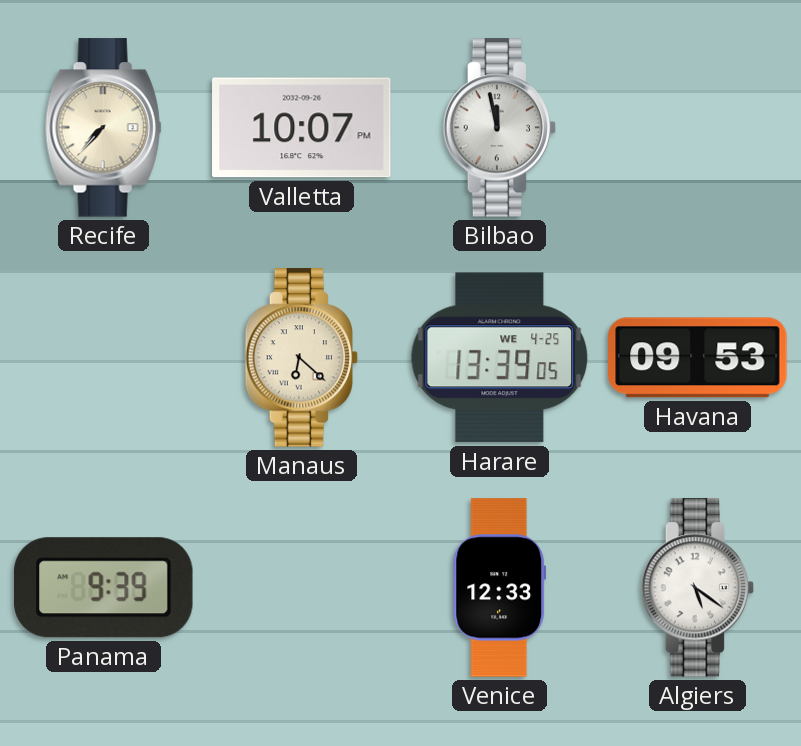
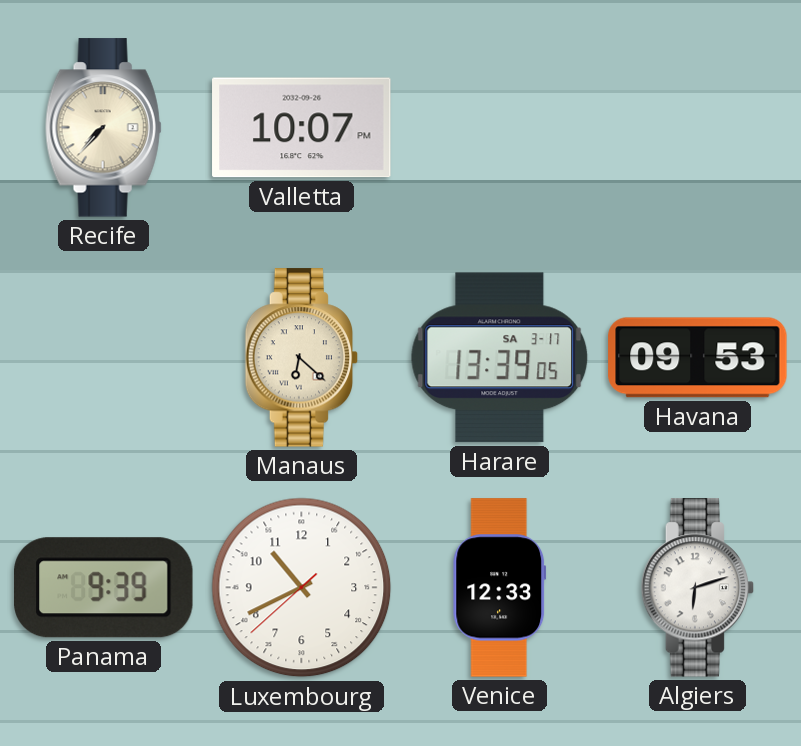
Bilbao: 11:58 -> none
Harare date: WE 4-25 -> SA 3-17
Luxembourg: none -> 10:40
Algiers: 5:21 -> 6:12
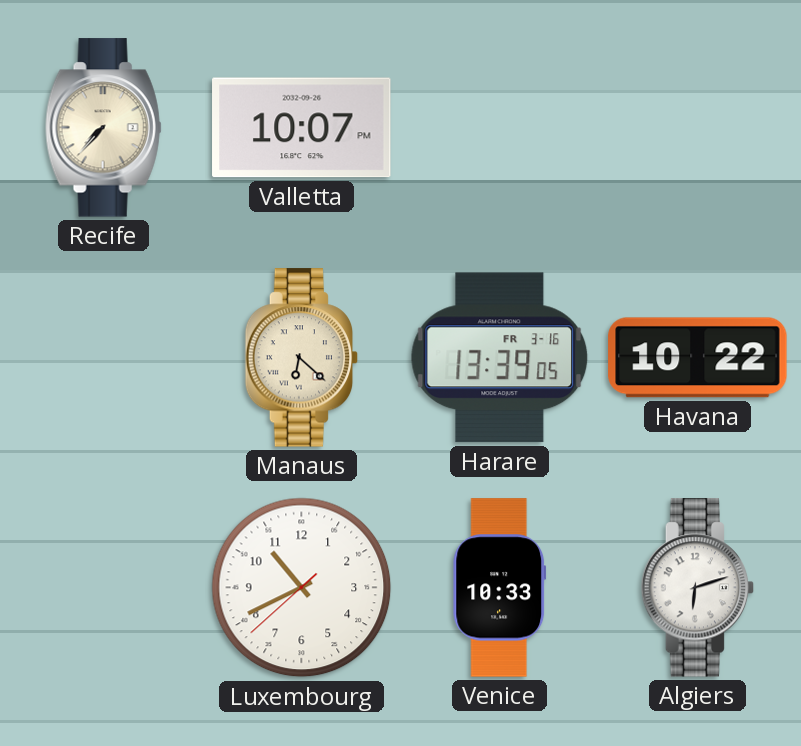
Harare date: SA 3-17 -> FR 3-16
Havana: 09:53 -> 10:22
Panama: 9:39 -> none
Venice: 12:33 -> 10:33
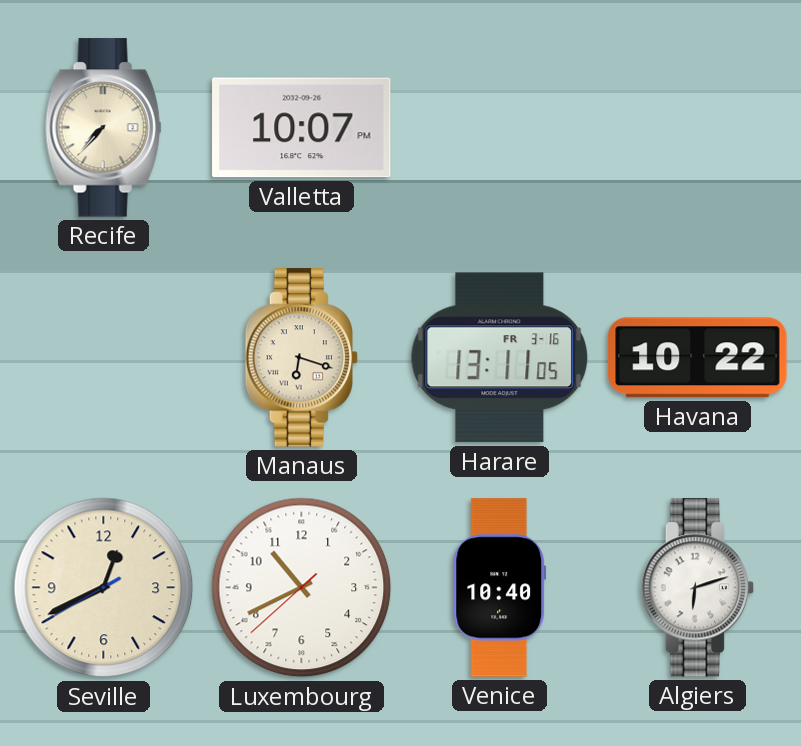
Manaus: 6:22 -> 6:18
Harare: 13:39 -> 13:11
Seville: none -> 12:40
Venice: 10:33 -> 10:40
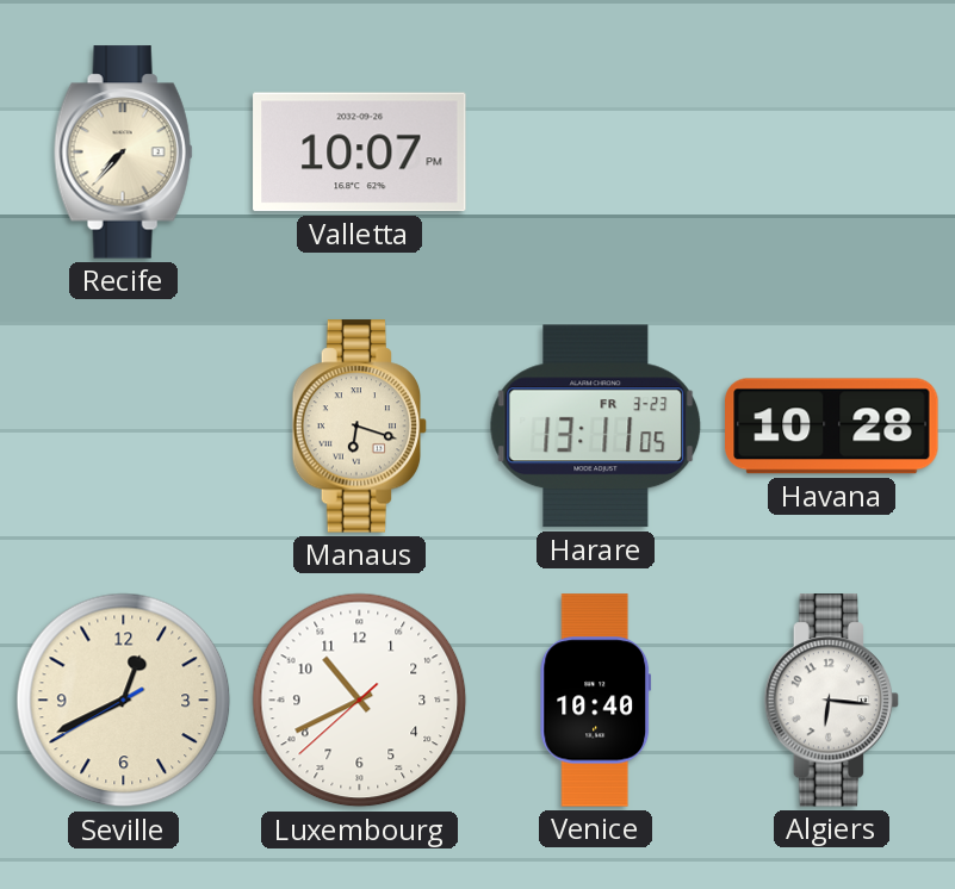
Harare date: FR 3-16 -> FR 3-23
Havana: 10:22 -> 10:28
Algiers: 6:12 -> 6:16
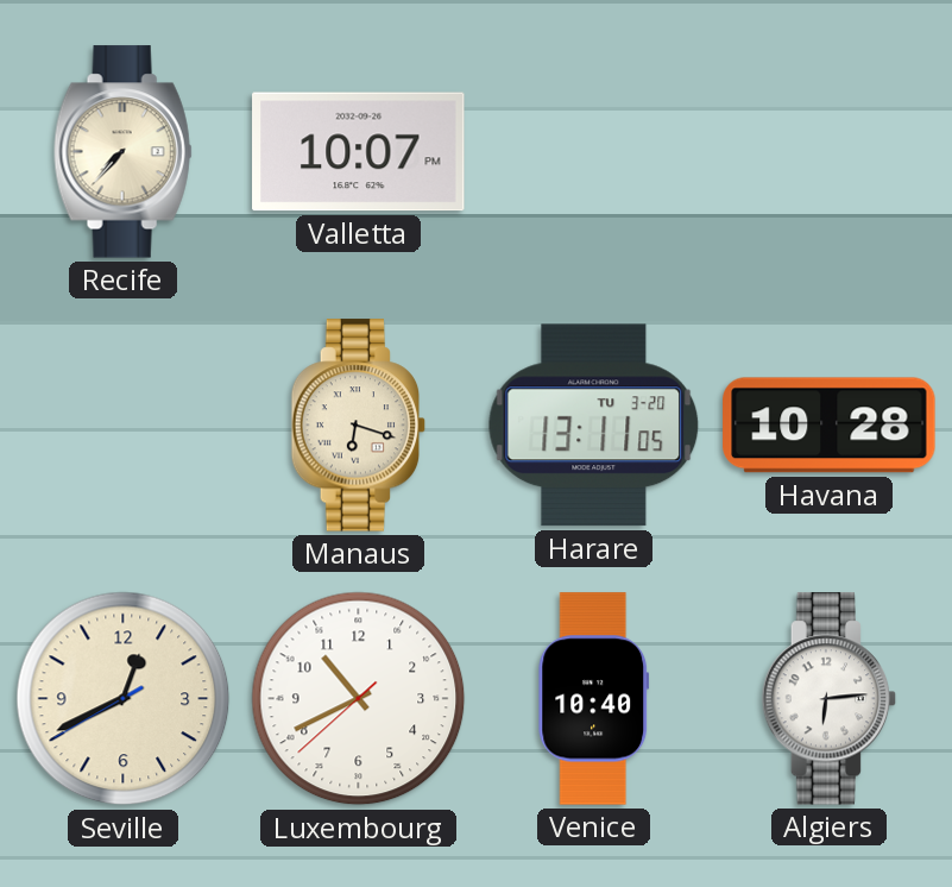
Harare date: FR 3-23 -> TU 3-20
Algiers: 6:16 -> 6:14
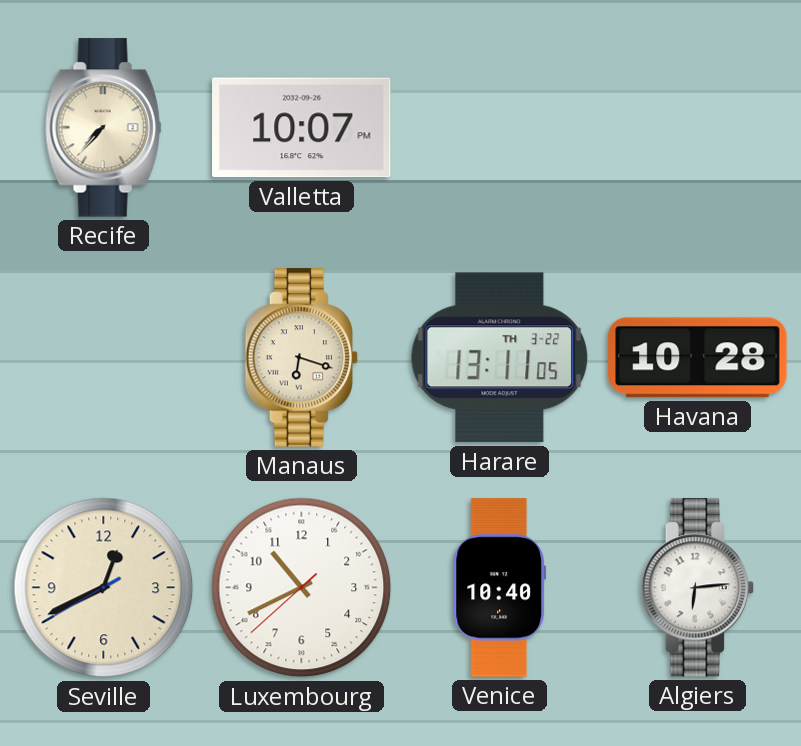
Harare date: TU 3-20 -> TH 3-22
